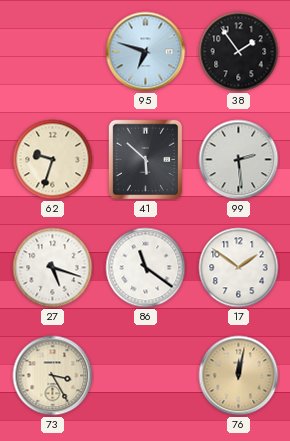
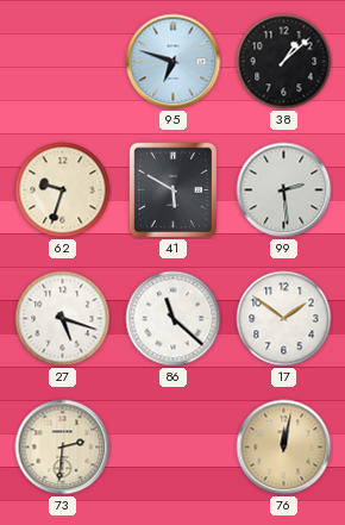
38: 1:54 -> 1:08
41: 5:52 -> 5:50
86: 11:21 -> 11:22
73: 3:25 -> 2:31
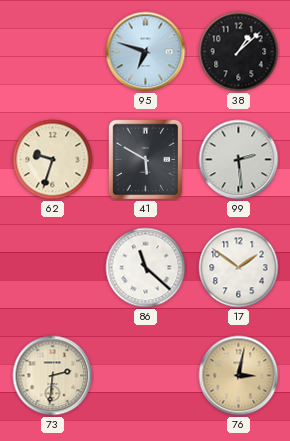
27: 5:18 -> none
76: 12:02 -> 3:02
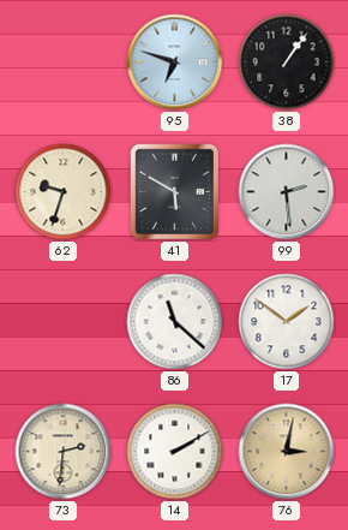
38: 1:08 -> 1:06
14: none -> 2:10
